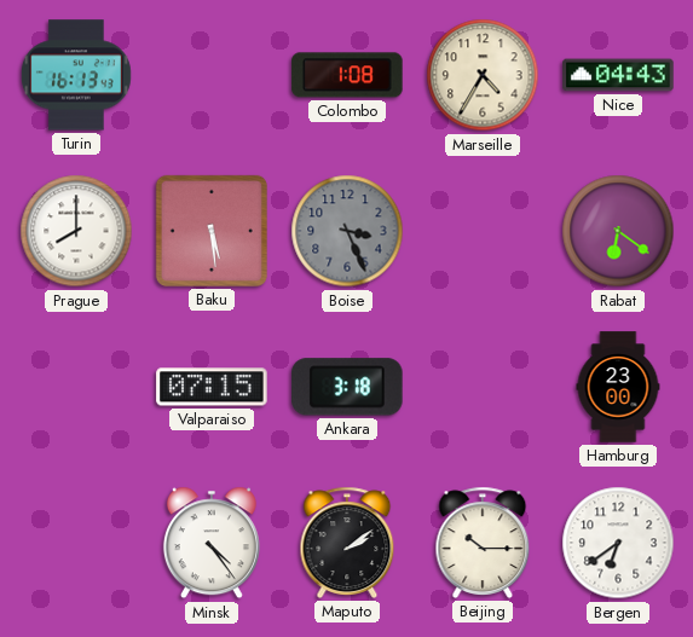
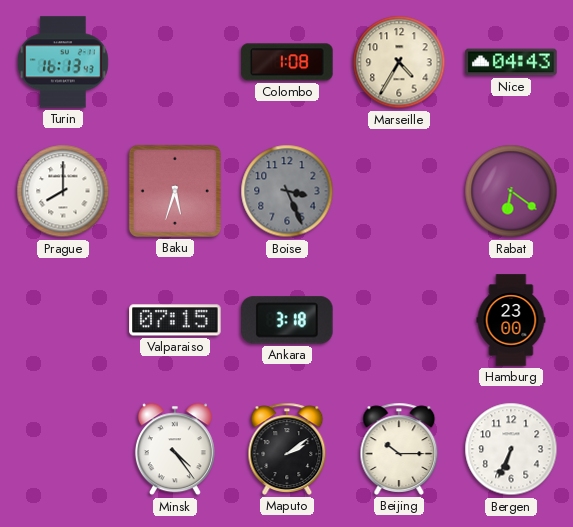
Baku: 5:29 -> 5:33
Bergen: 6:39 -> 6:34
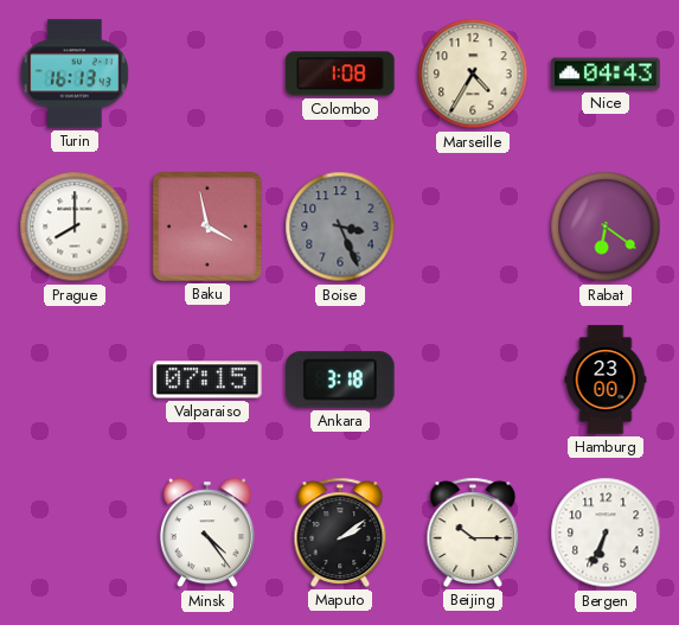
Baku: 5:33 -> 3:58
